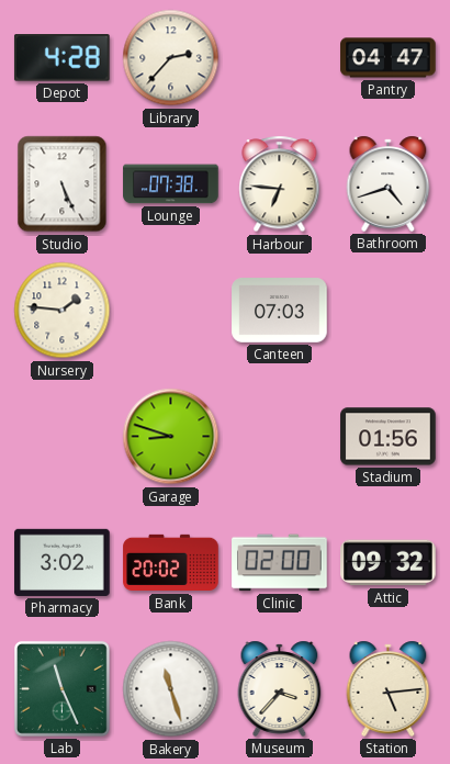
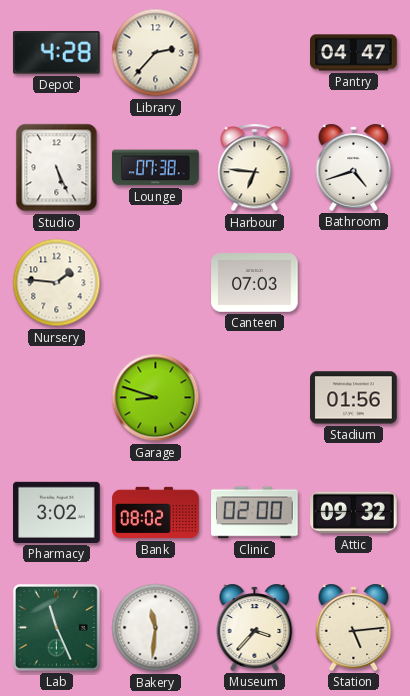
Bank: 20:02 -> 08:02
Bakery: 11:27 -> 11:31
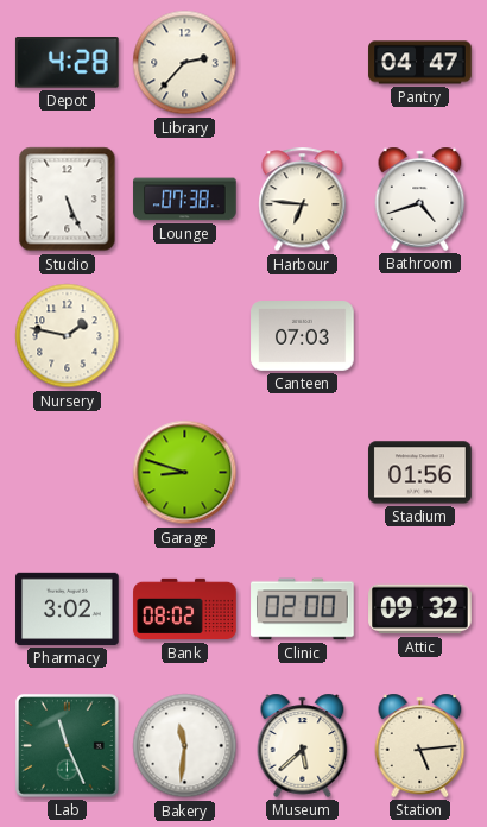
Nursery: 1:46 -> 1:47
Museum: 3:37 -> 5:38
